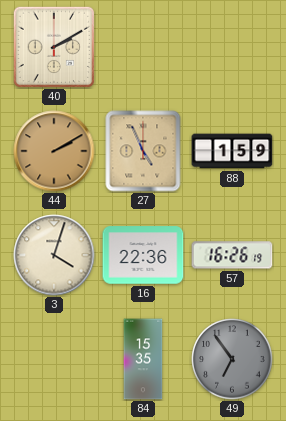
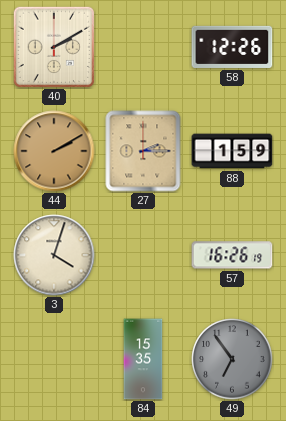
58: none -> 12:26
27: 4:56 -> 2:15
16: 22:36 -> none
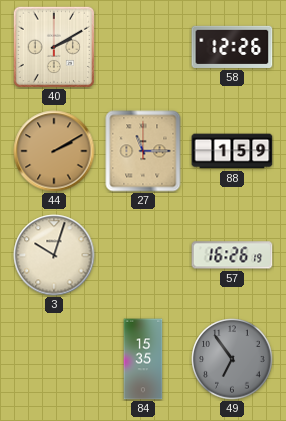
27: 2:15 -> 11:15
3: 4:03 -> 10:03
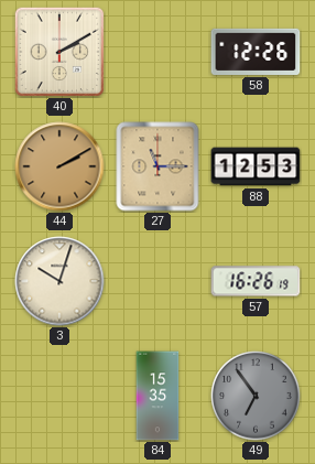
88: 1:59 -> 12:53
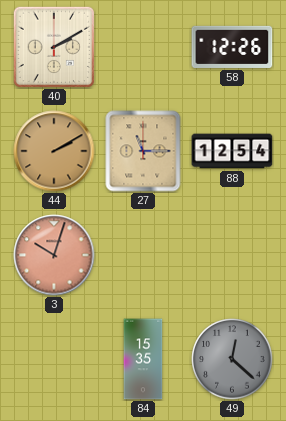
88: 12:53 -> 12:54
3 dial: cream -> salmon
57: 16:26 -> none
49: 6:54 -> 12:22
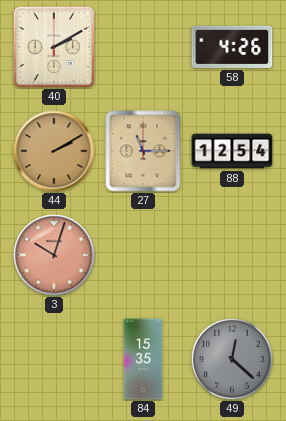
58: 12:26 -> 4:26
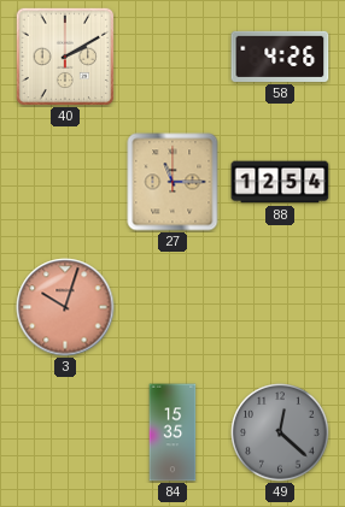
44: 2:10 -> none
